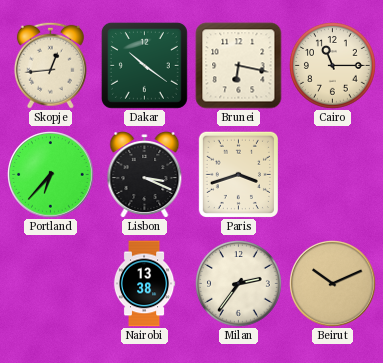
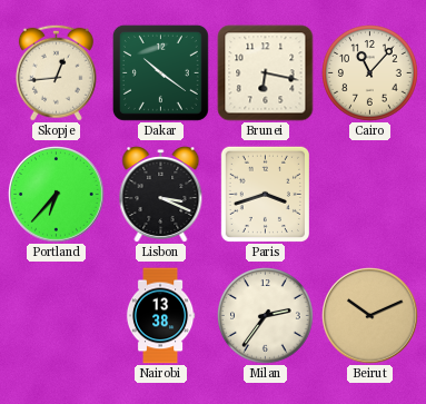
Cairo: 11:15 -> 11:07
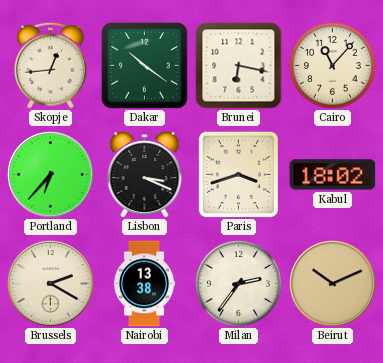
Kabul: none -> 18:02
Brussels: none -> 2:20
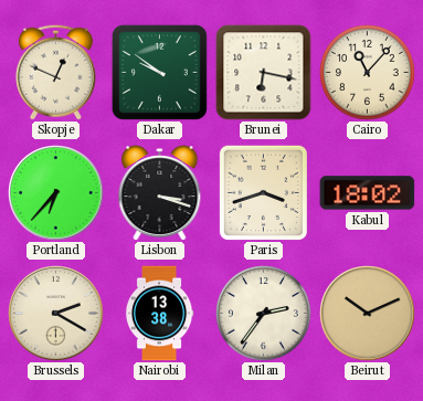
Skopje: 12:44 -> 12:49
Dakar: 10:21 -> 9:51
Lisbon: 3:19 -> 3:18
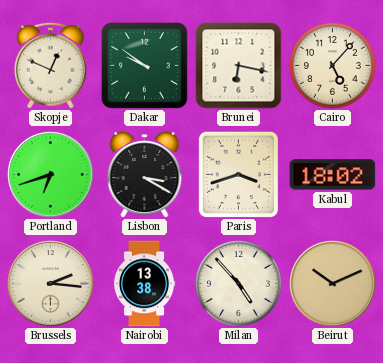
Cairo: 11:07 -> 5:07
Portland: 6:37 -> 6:42
Lisbon: 3:18 -> 3:20
Brussels: 2:20 -> 2:16
Milan: 2:36 -> 4:53
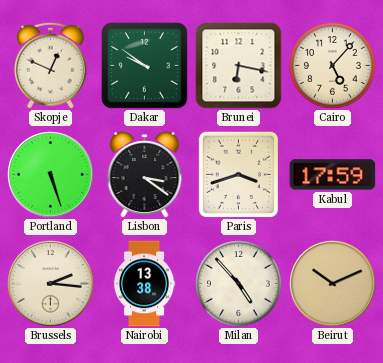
Portland: 6:42 -> 5:27
Lisbon: 3:20 -> 3:21
Kabul: 18:02 -> 17:59
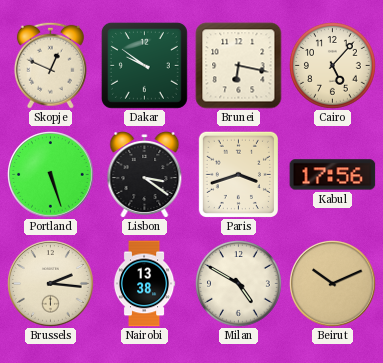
Kabul: 17:59 -> 17:56
Milan: 4:53 -> 4:50
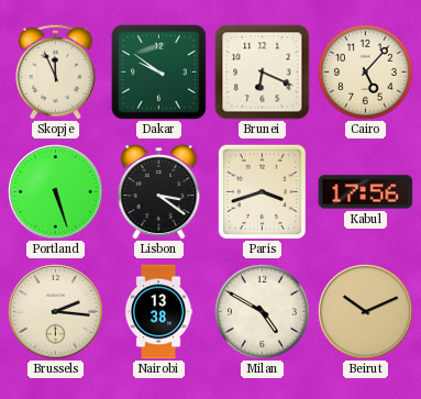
Skopje: 12:49 -> 11:56
Brunei: 6:17 -> 6:19
